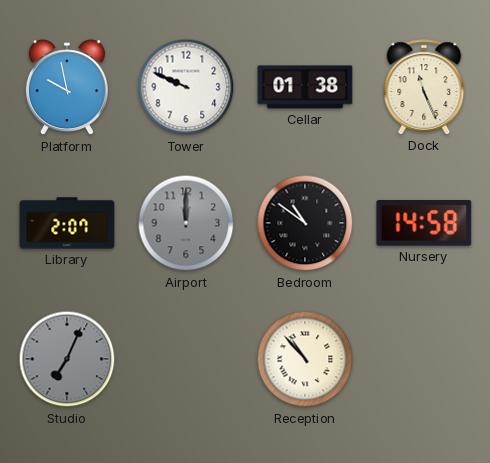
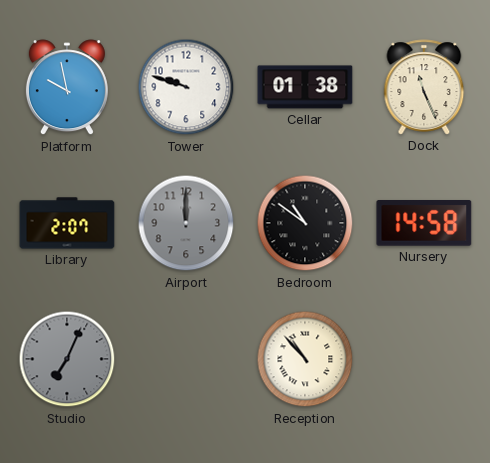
Tower: 9:49 -> 9:48
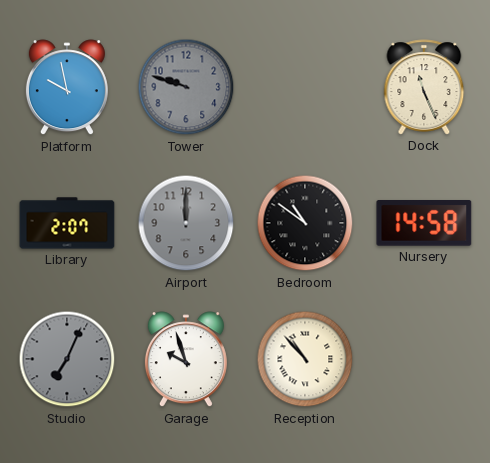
Tower dial: white -> grey
Cellar: 01:38 -> none
Garage: none -> 9:57
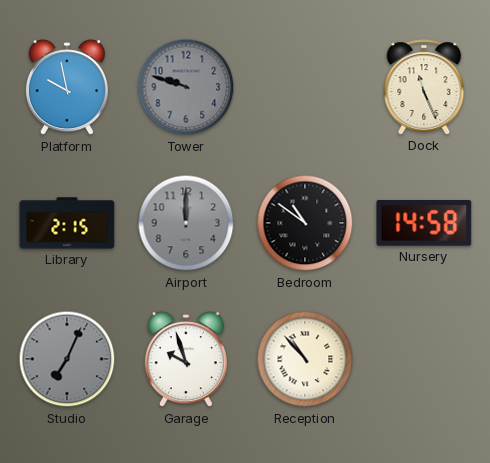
Library: 2:07 -> 2:15
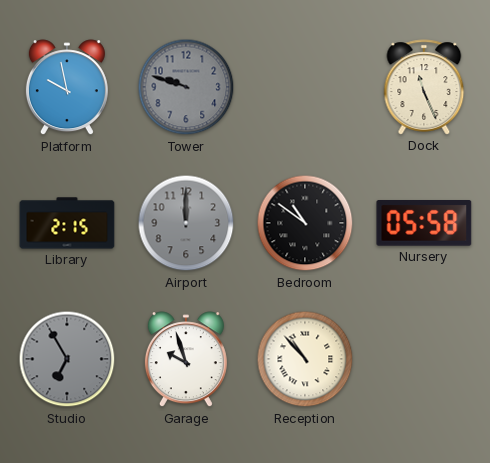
Nursery: 14:58 -> 05:58
Studio: 7:04 -> 6:55
